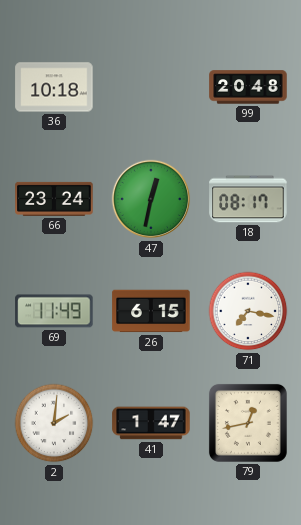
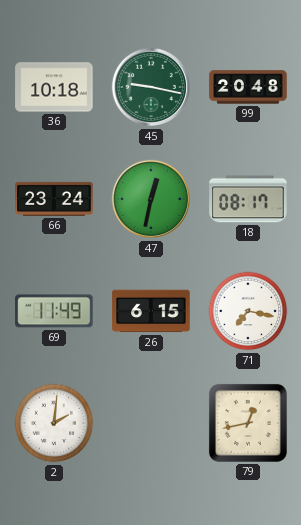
45: none -> 9:17
41: 1:47 -> none
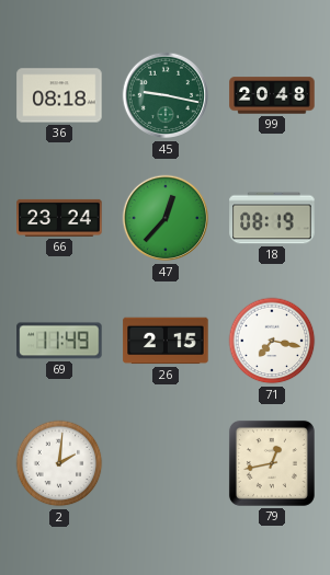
36: 10:18 -> 08:18
47: 12:32 -> 12:37
18: 08:17 -> 08:19
26: 6:15 -> 2:15
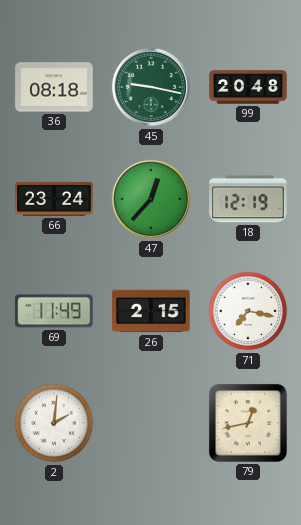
18: 08:19 -> 12:19
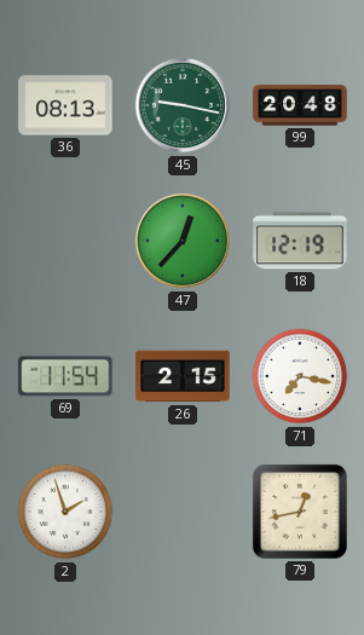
36: 08:18 -> 08:13
66: 23:24 -> none
69: 11:49 -> 11:54
2: 2:01 -> 1:57
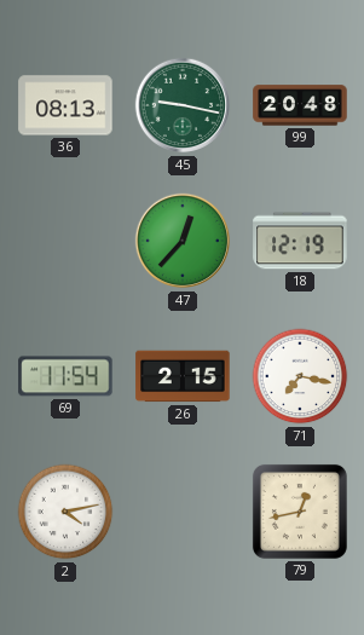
2: 1:57 -> 4:13
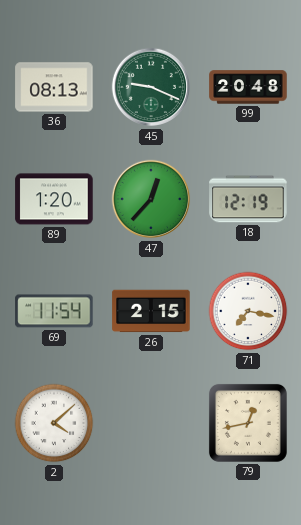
45: 9:17 -> 9:19
89: none -> 1:20
2: 4:13 -> 4:08
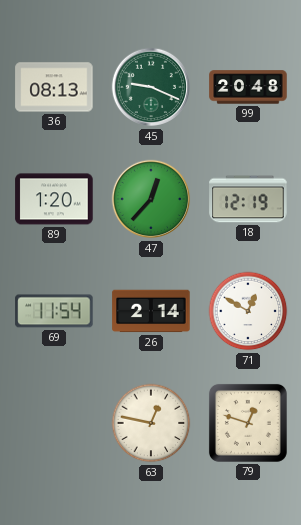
26: 2:15 -> 2:14
71: 7:17 -> 12:50
2: 4:08 -> none
63: none -> 12:47
79: 12:43 -> 12:48
